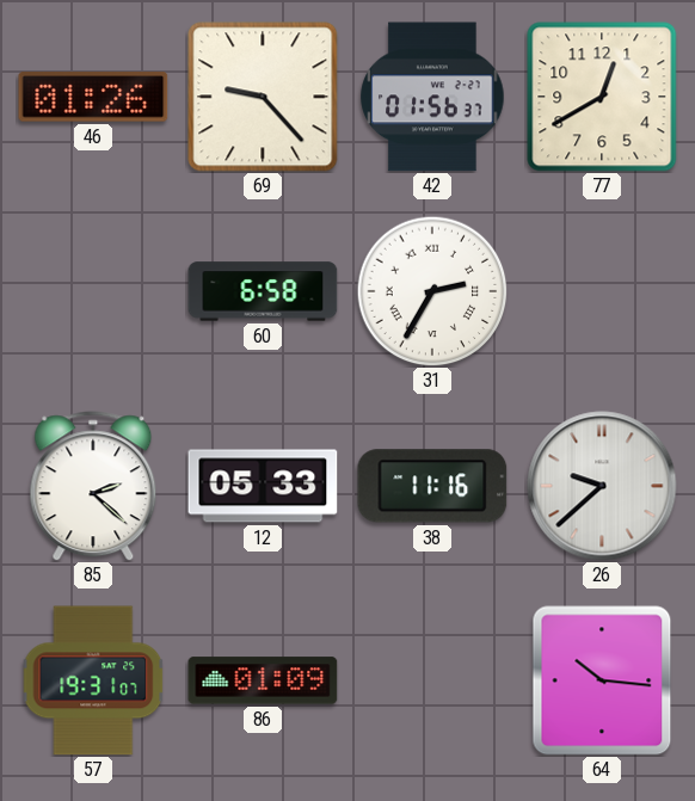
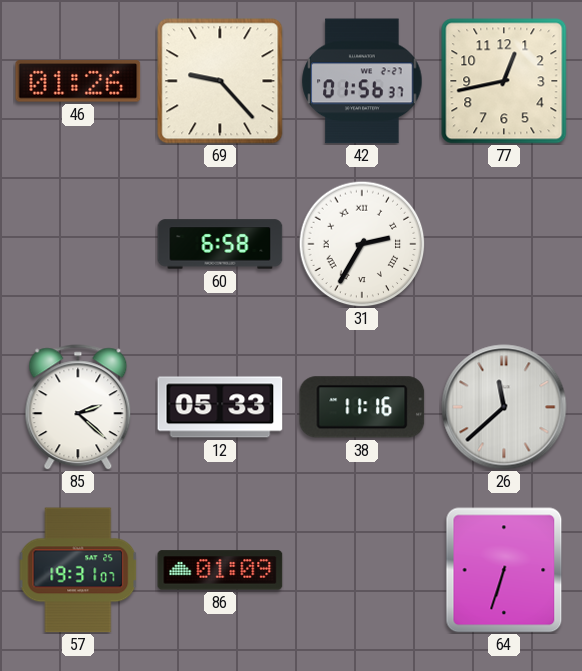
77: 12:40 -> 12:43
26: 9:38 -> 11:38
64: 10:16 -> 6:33
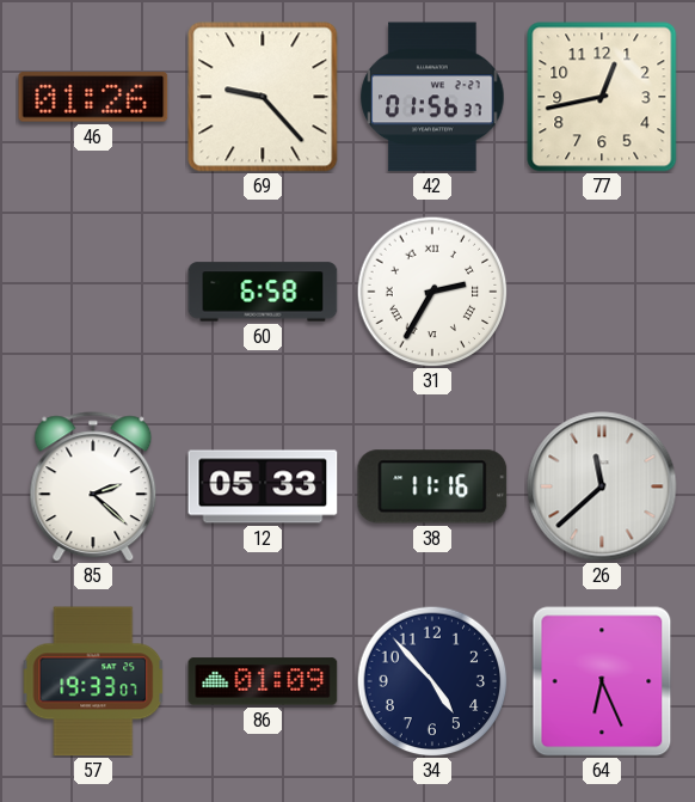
57: 19:31 -> 19:33
34: none -> 4:53
64: 6:33 -> 6:26
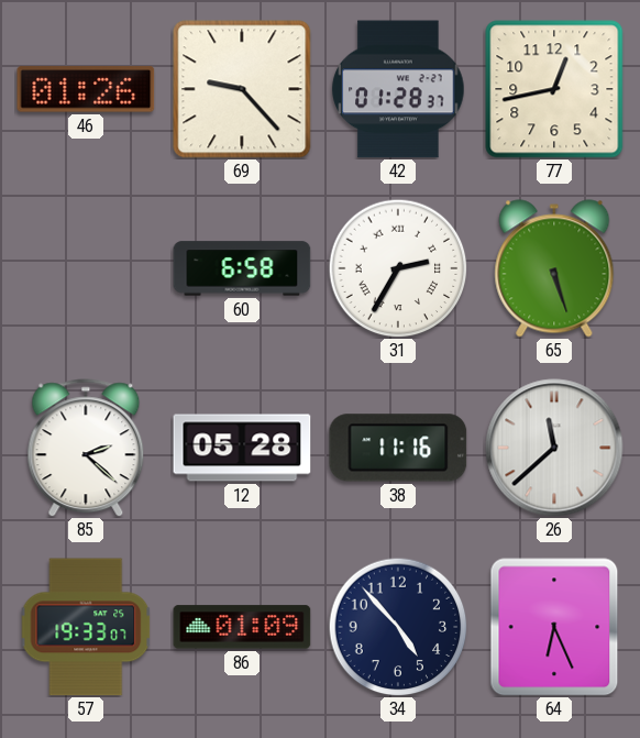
42: 01:56 -> 01:28
65: none -> 5:27
12: 05:33 -> 05:28
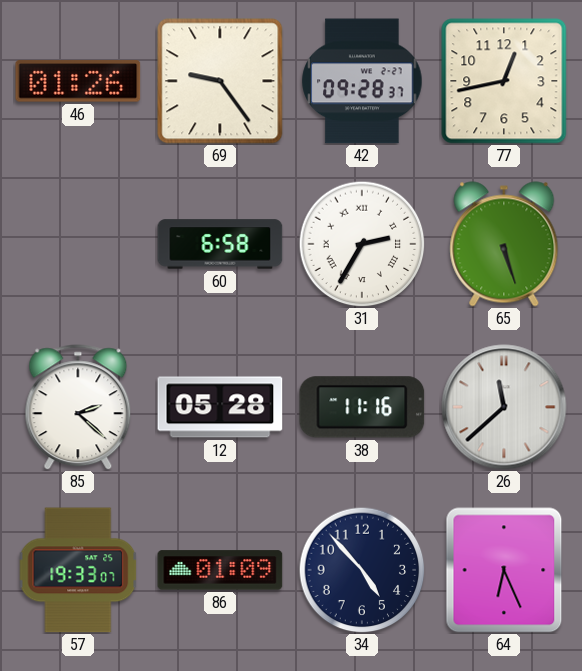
69: 9:23 -> 9:24
42: 01:28 -> 09:28
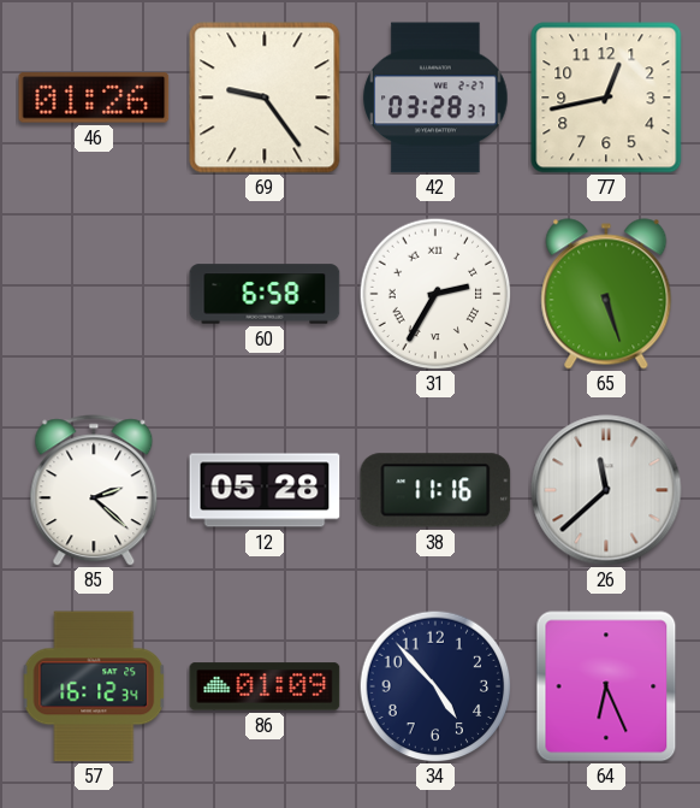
42: 09:28 -> 03:28
57: 19:33 -> 16:12
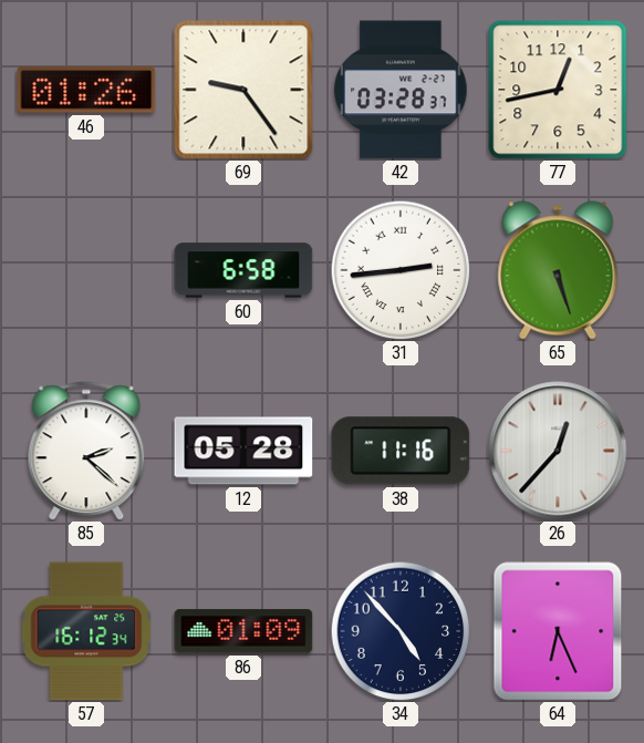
31: 2:35 -> 2:44
26: 11:38 -> 12:37
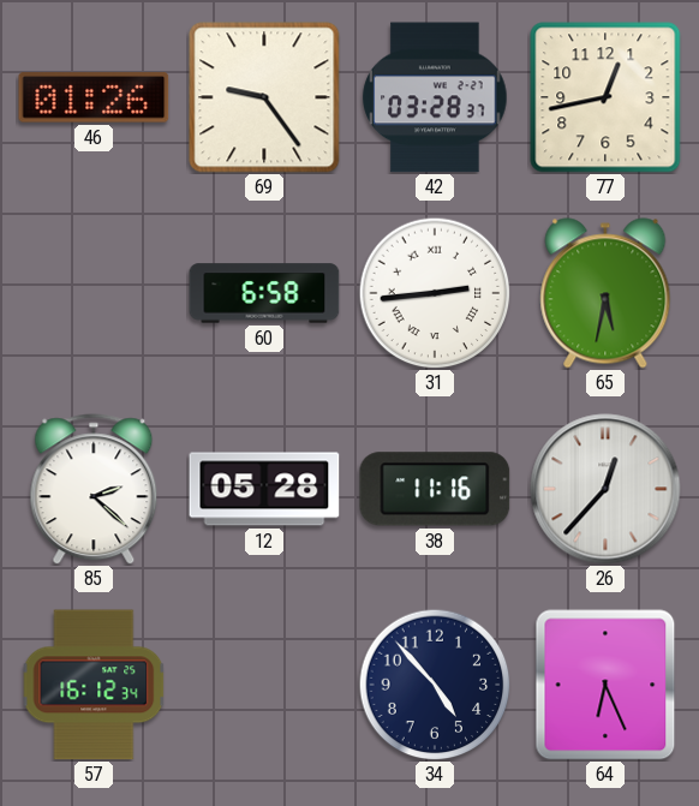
65: 5:27 -> 5:32
86: 01:09 -> none
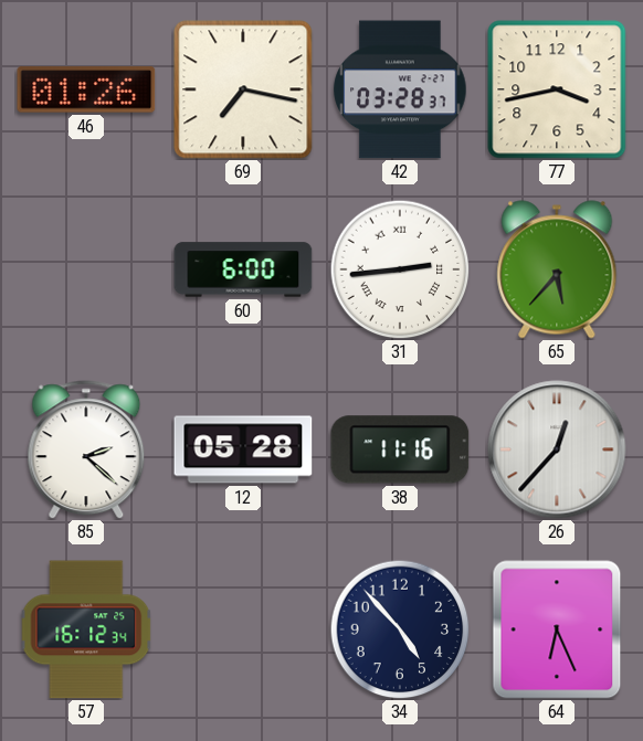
69: 9:24 -> 7:17
77: 12:43 -> 3:43
60: 6:58 -> 6:00
65: 5:32 -> 5:37
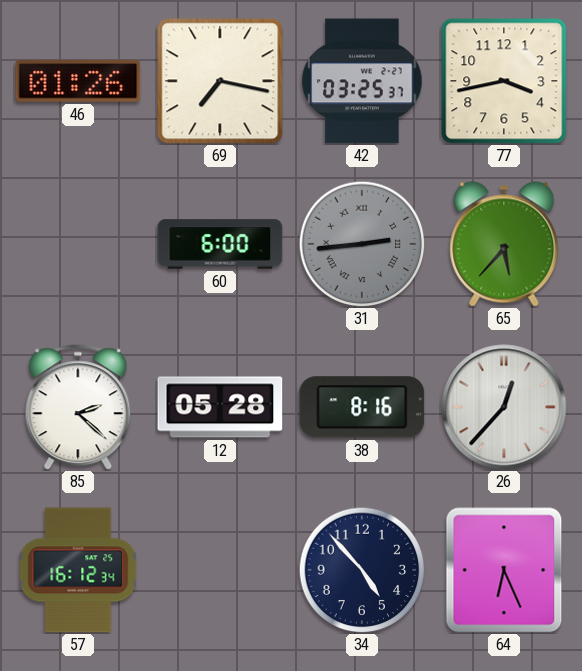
42: 03:28 -> 03:25
31 dial: white -> grey
38: 11:16 -> 8:16
